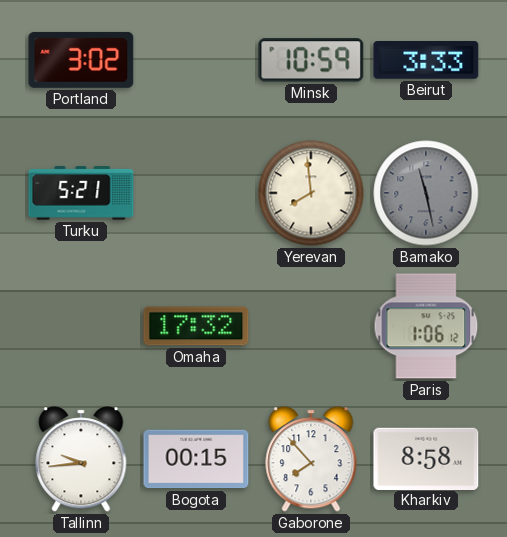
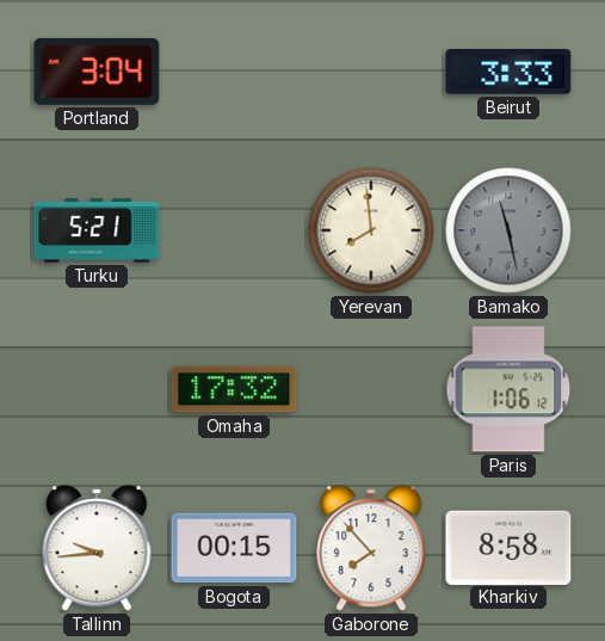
Portland: 3:02 -> 3:04
Minsk: 10:59 -> none
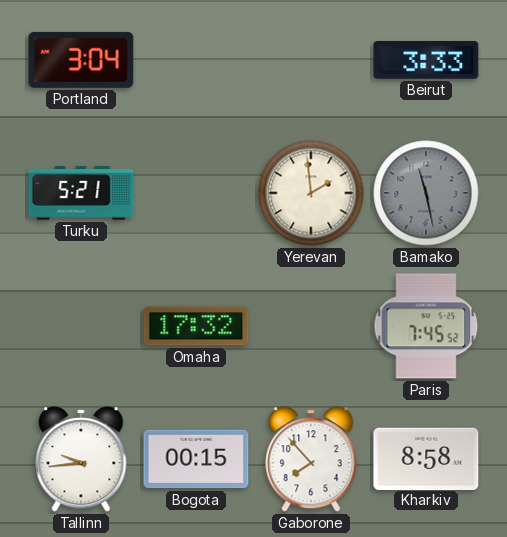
Yerevan: 7:59 -> 1:59
Paris: 1:06 -> 7:45
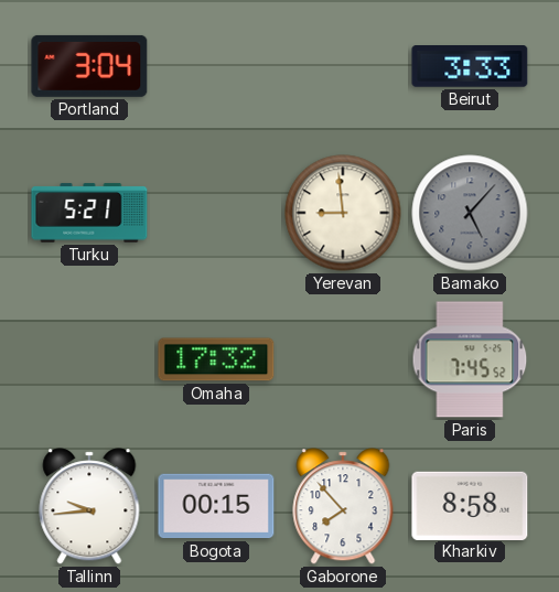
Yerevan: 1:59 -> 8:59
Bamako: 11:28 -> 5:07
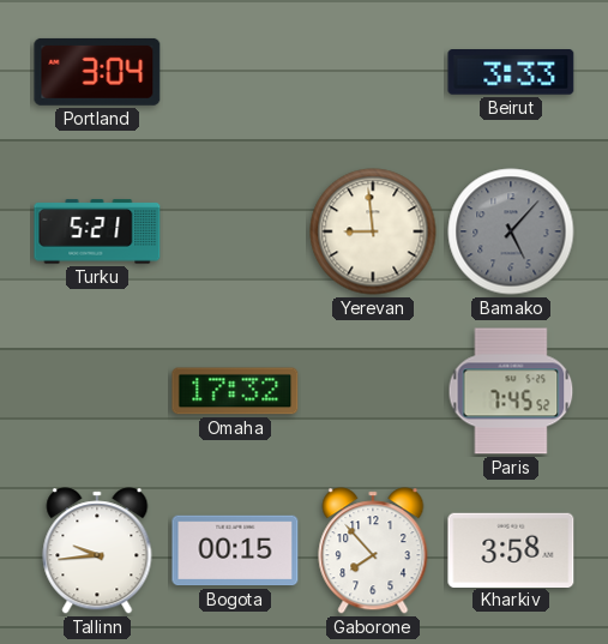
Kharkiv: 8:58 -> 3:58
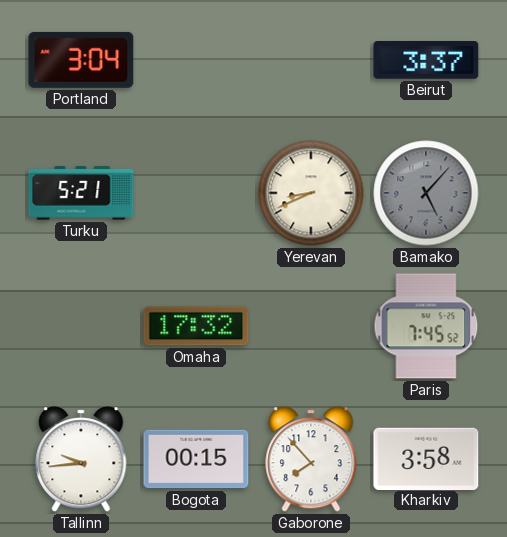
Beirut: 3:33 -> 3:37
Yerevan: 8:59 -> 8:41
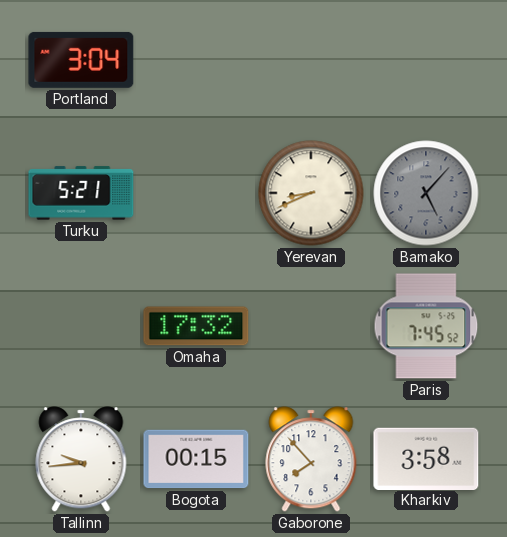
Beirut: 3:37 -> none
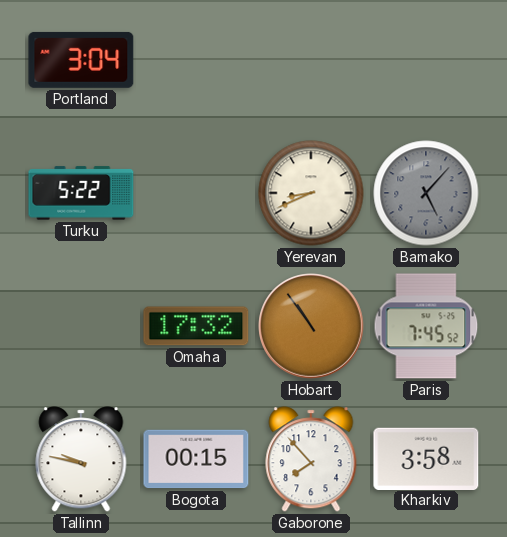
Turku: 5:21 -> 5:22
Hobart: none -> 10:54
Tallinn: 9:44 -> 9:47
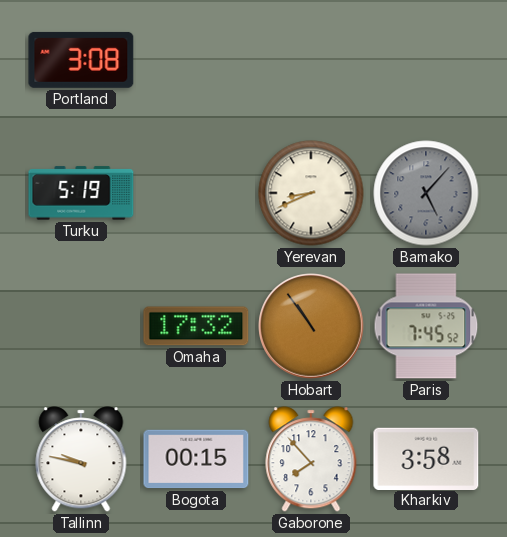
Portland: 3:04 -> 3:08
Turku: 5:22 -> 5:19
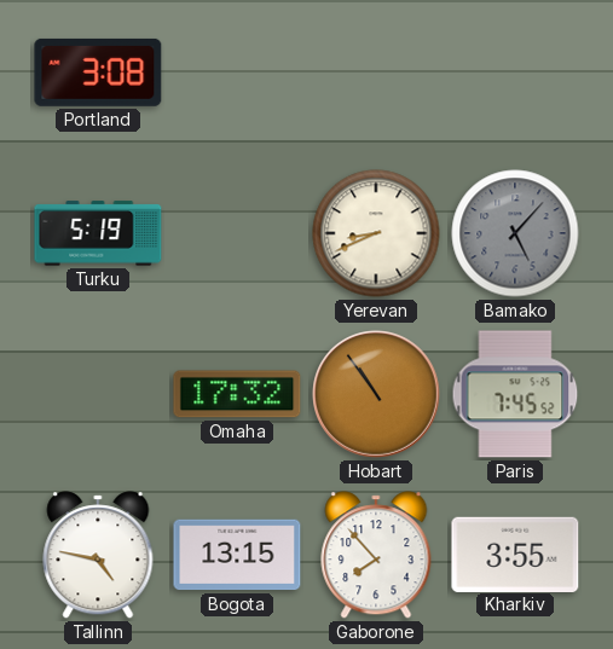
Tallinn: 9:47 -> 4:47
Bogota: 00:15 -> 13:15
Kharkiv: 3:58 -> 3:55
